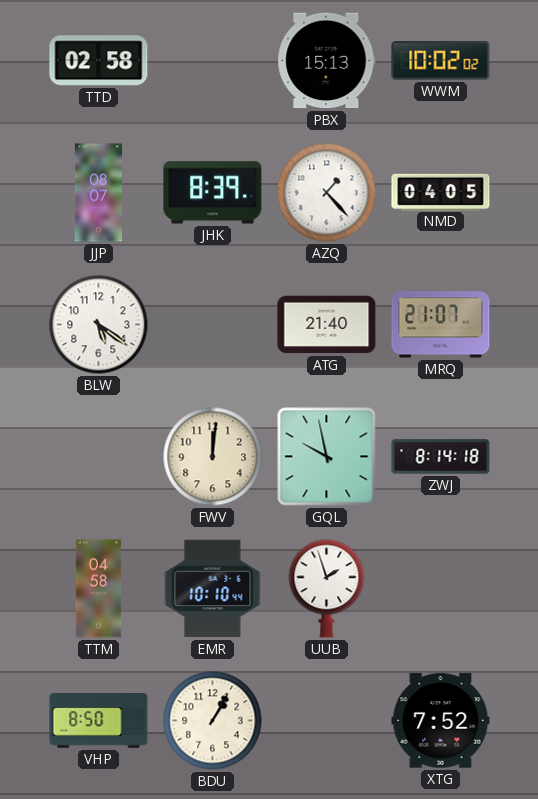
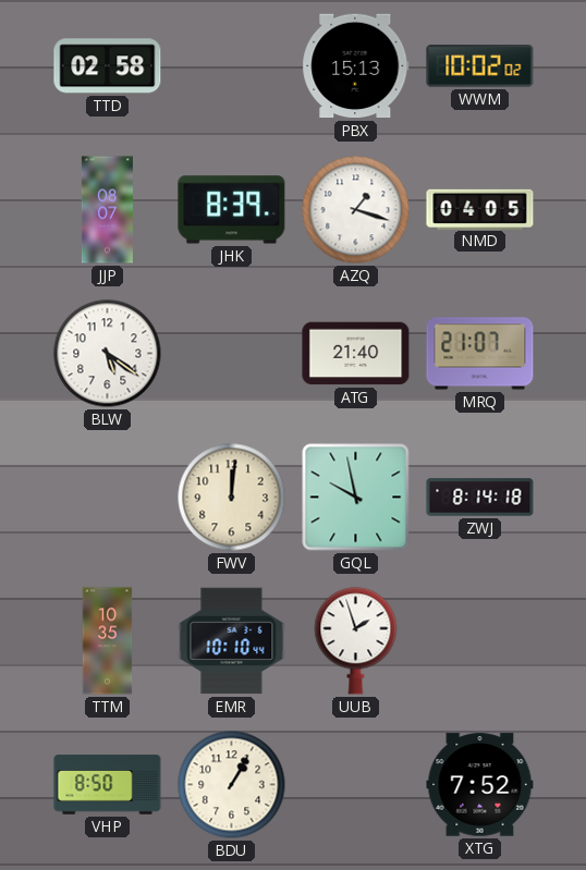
AZQ: 1:23 -> 1:18
TTM: 04:58 -> 10:35
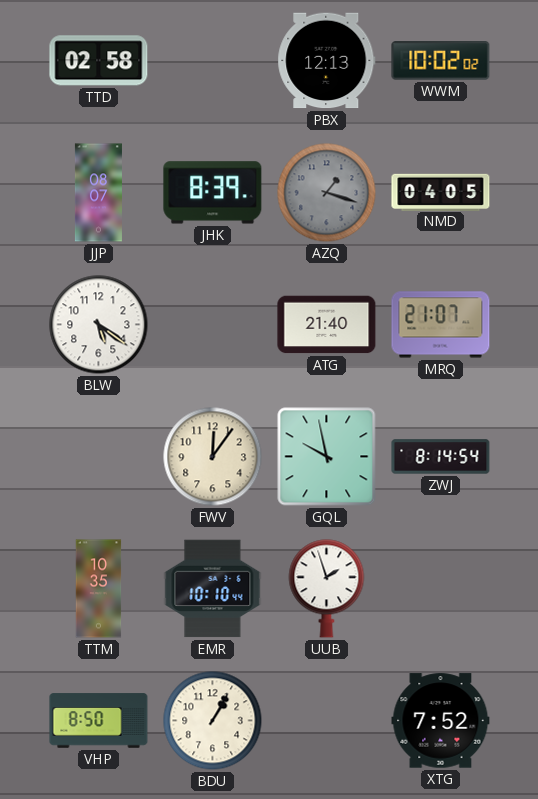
PBX: 15:13 -> 12:13
AZQ dial: white -> grey
FWV: 12:01 -> 12:06
ZWJ: 8:14:18 -> 8:14:54
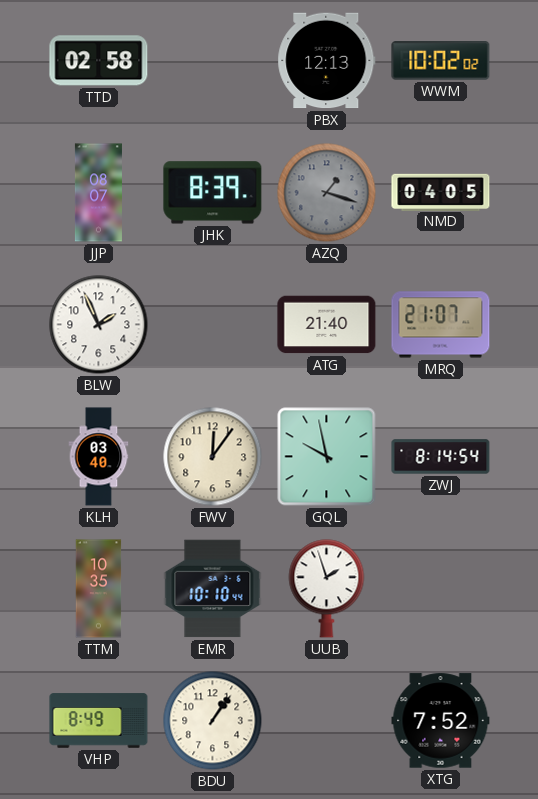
BLW: 5:21 -> 1:56
KLH: none -> 03:40
VHP: 8:50 -> 8:49
BDU: 1:05 -> 1:06
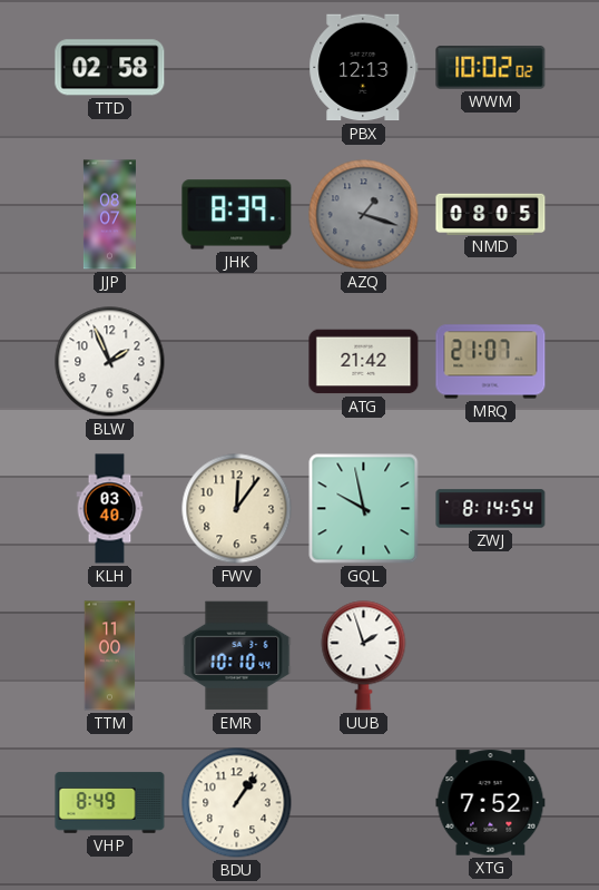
NMD: 04:05 -> 08:05
ATG: 21:40 -> 21:42
TTM: 10:35 -> 11:00
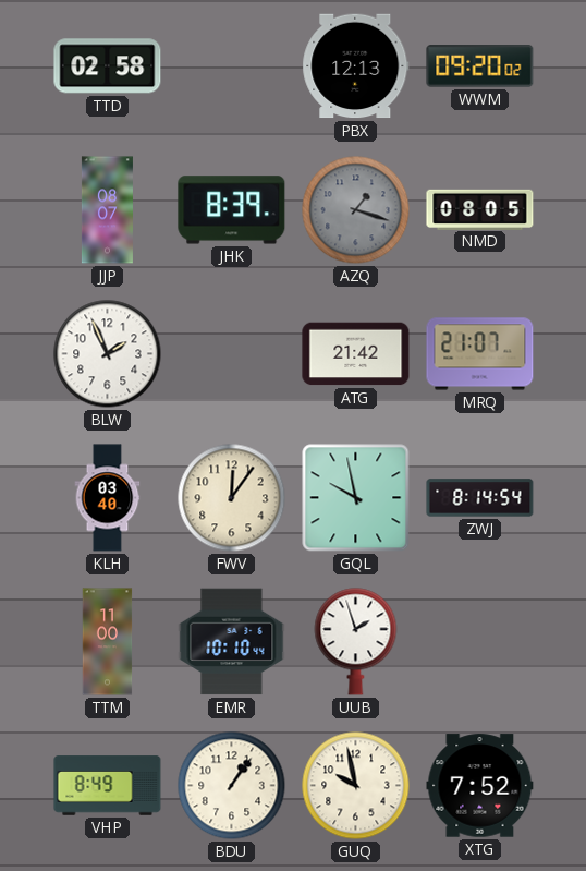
WWM: 10:02 -> 09:20
GUQ: none -> 9:58
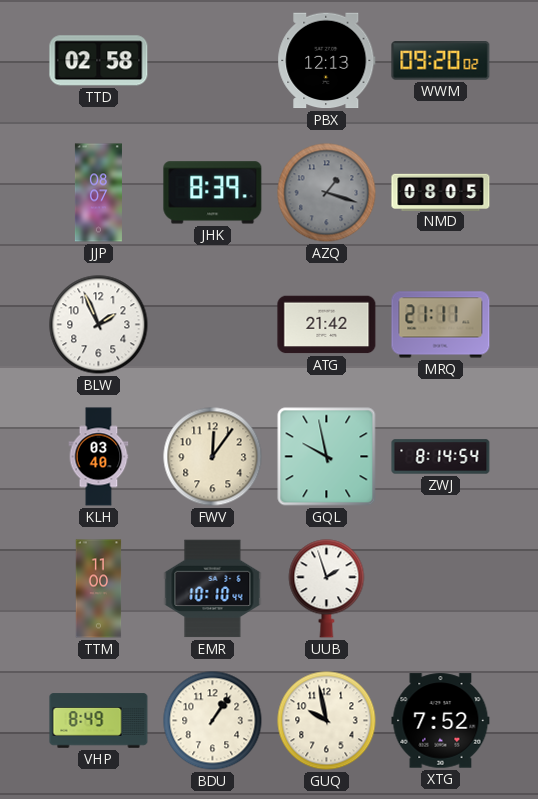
MRQ: 21:07 -> 21:11
